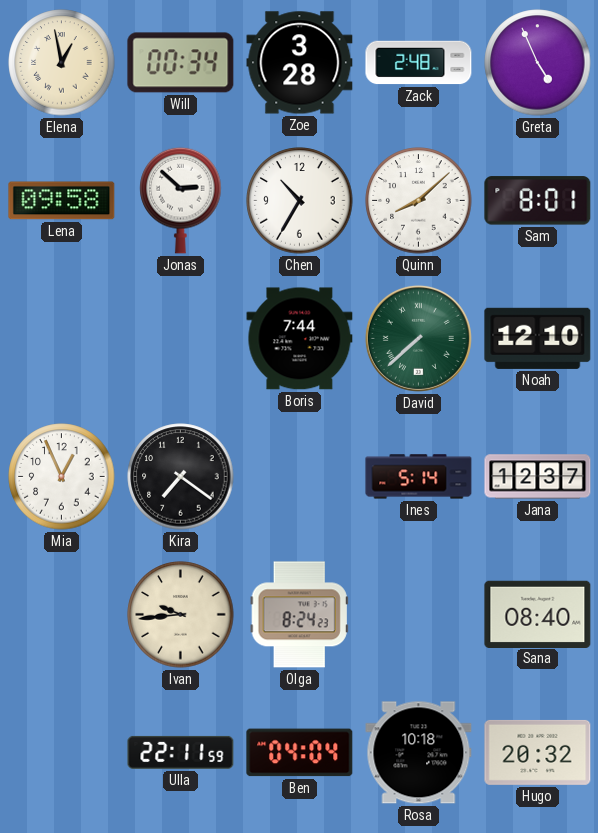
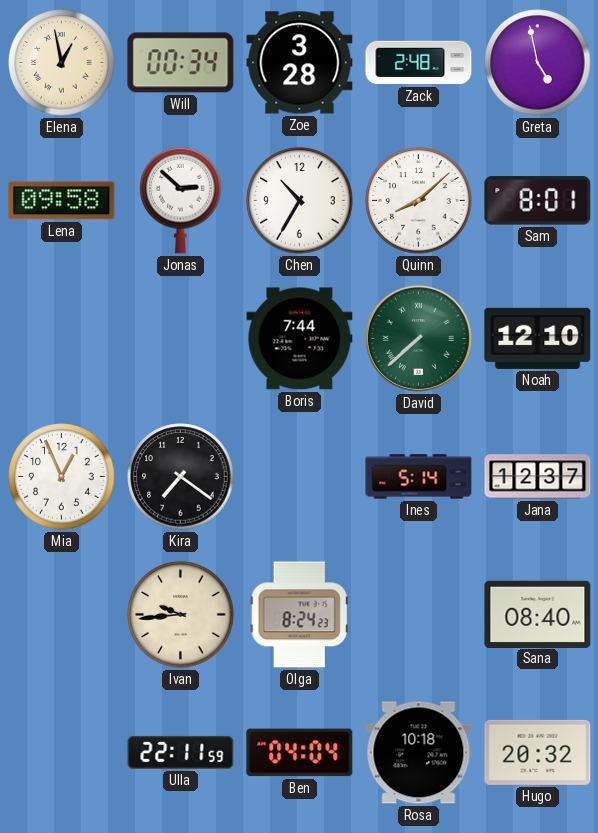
Greta: 4:56 -> 4:58
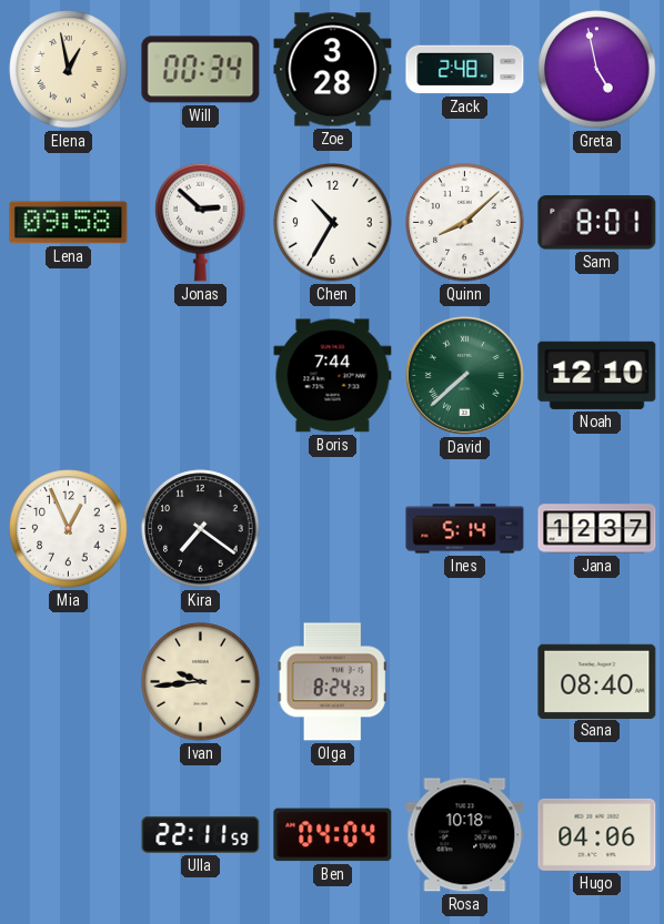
Hugo: 20:32 -> 04:06
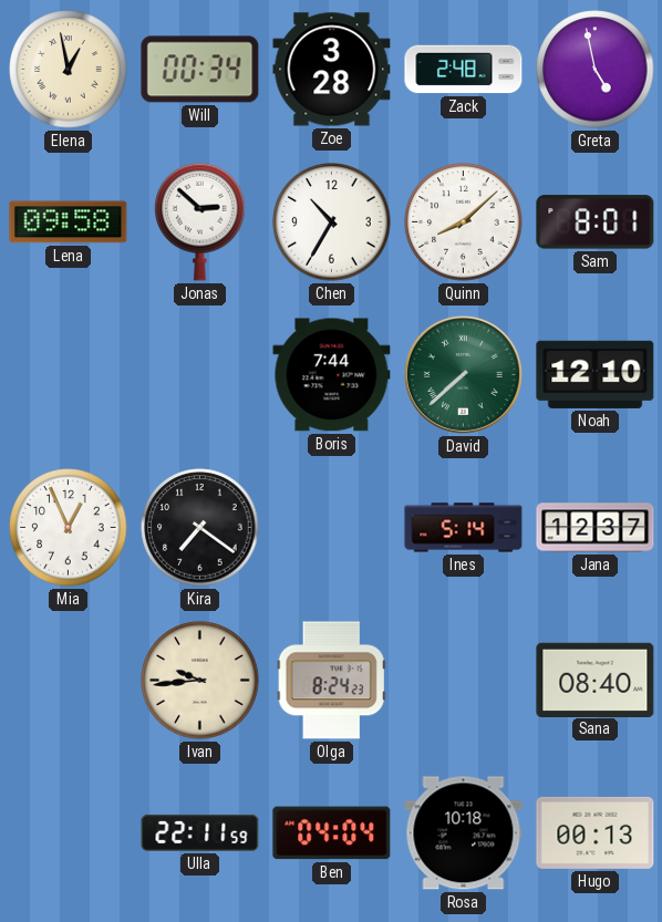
Hugo: 04:06 -> 00:13
